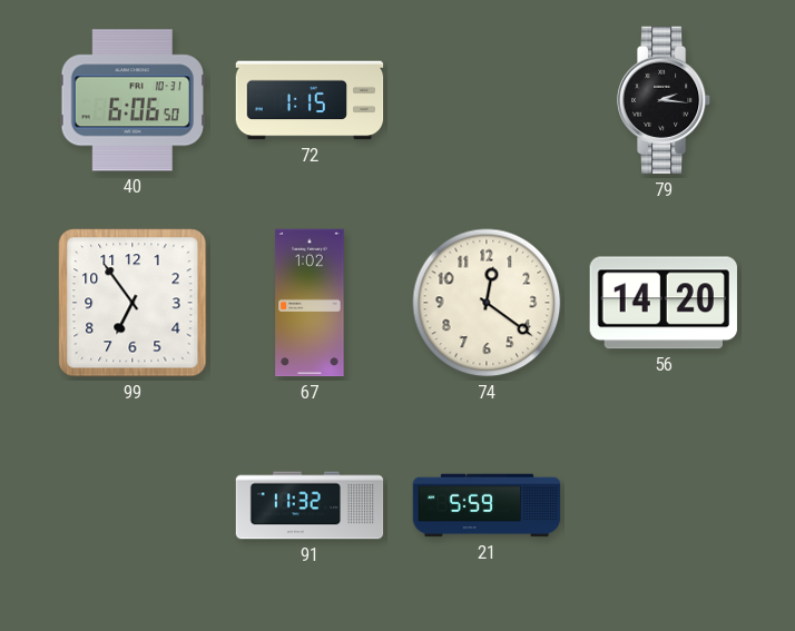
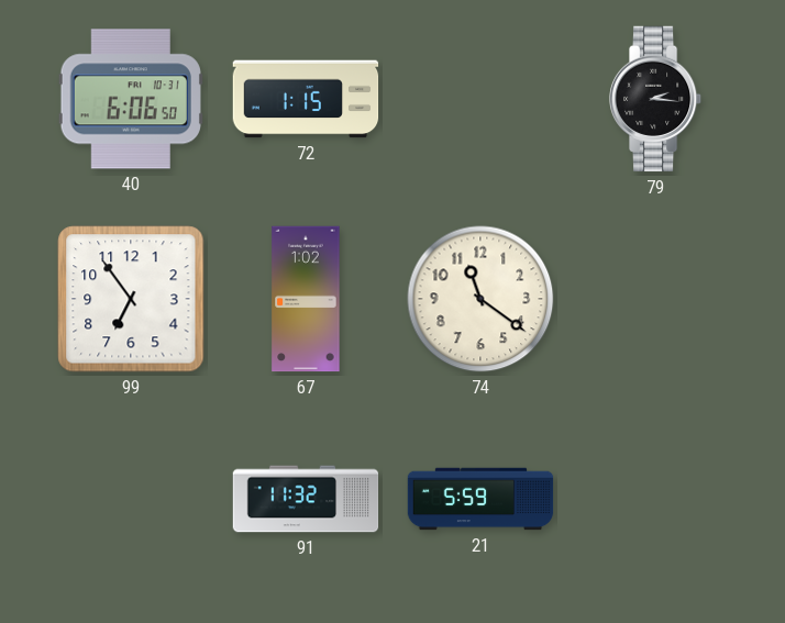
74: 12:21 -> 11:21
56: 14:20 -> none
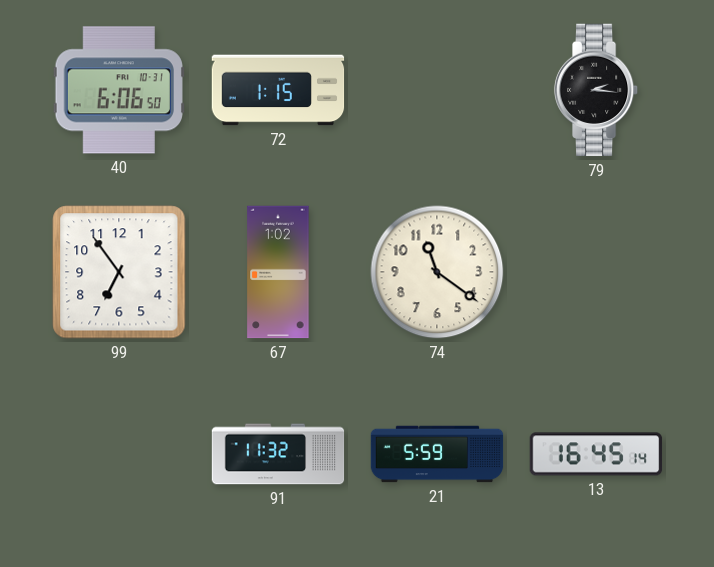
13: none -> 16:45
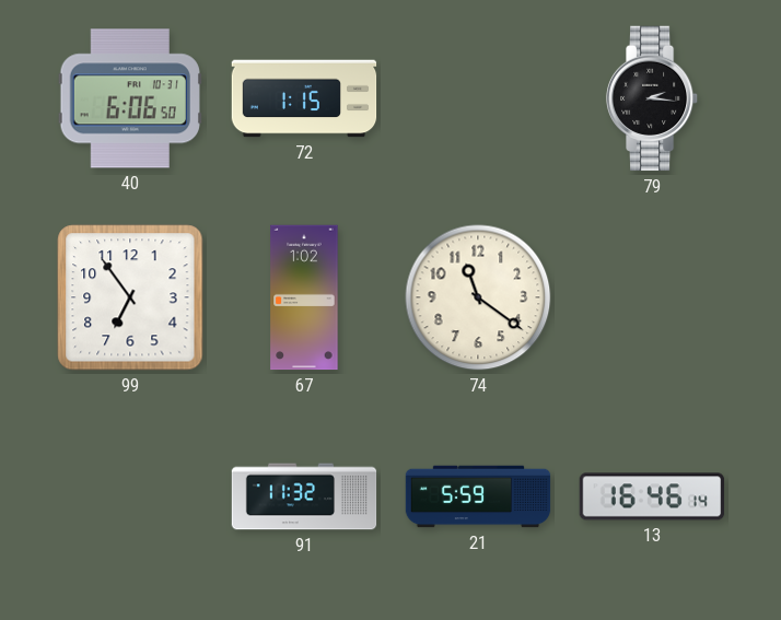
13: 16:45 -> 16:46
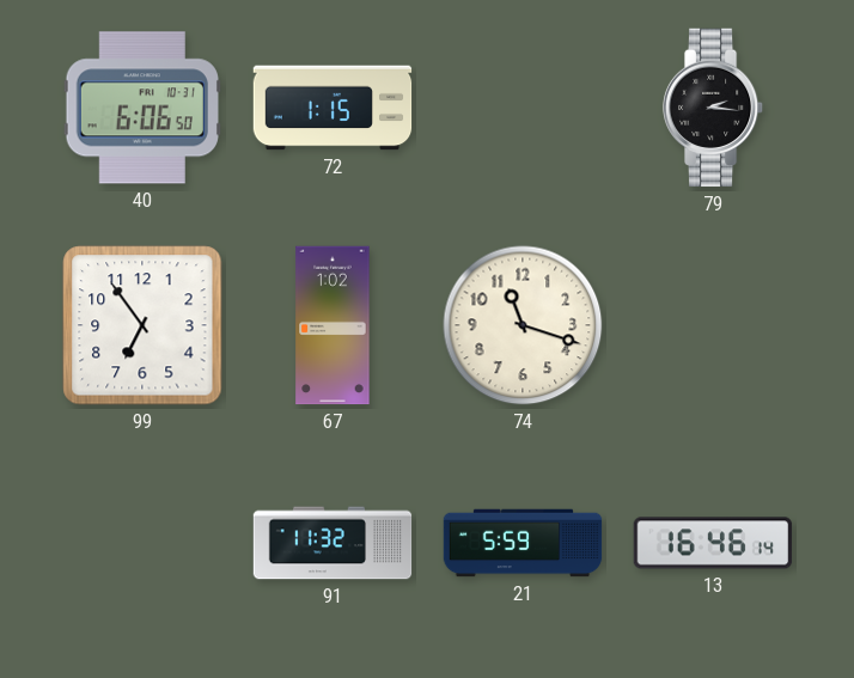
74: 11:21 -> 11:18
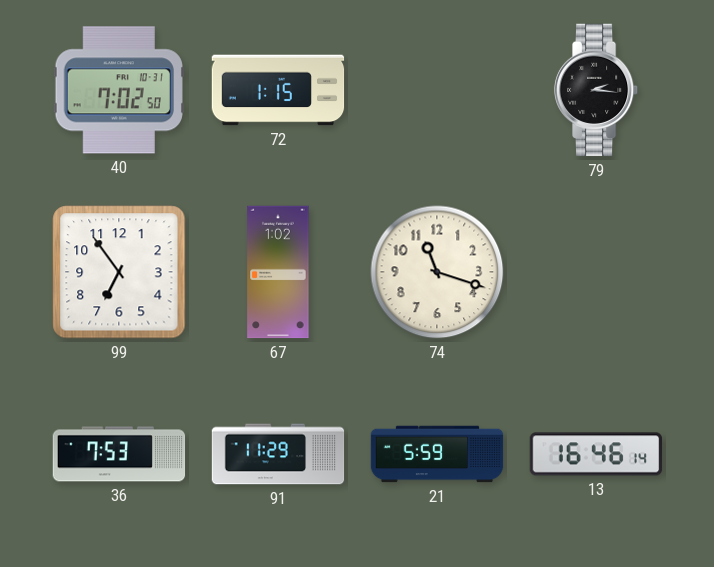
40: 6:06 -> 7:02
36: none -> 7:53
91: 11:32 -> 11:29
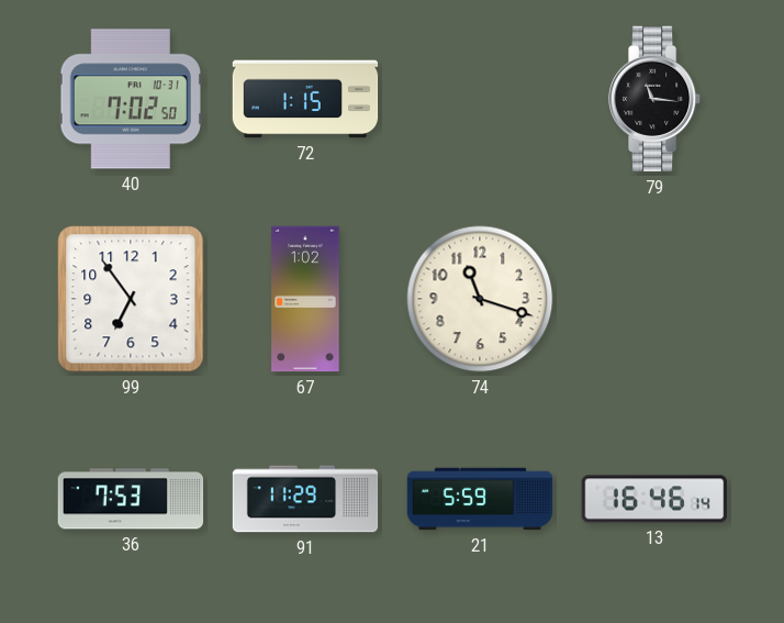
79: 2:16 -> 11:16
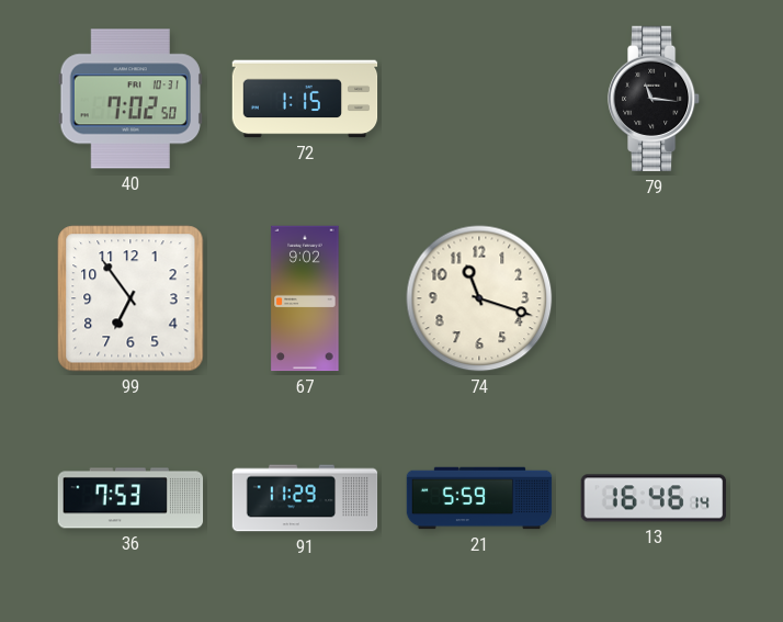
67: 1:02 -> 9:02
